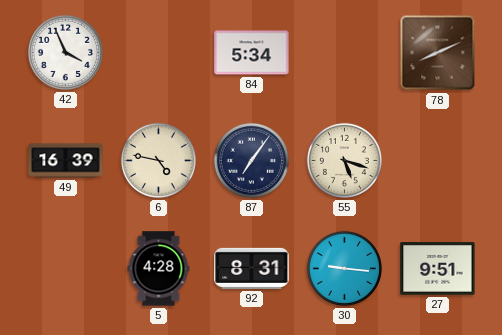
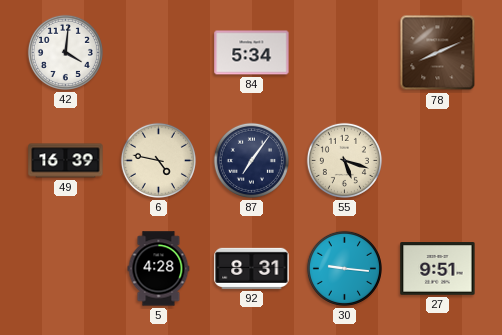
42: 3:56 -> 4:01
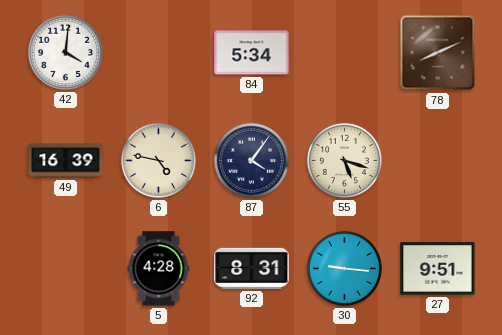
87: 7:06 -> 4:06
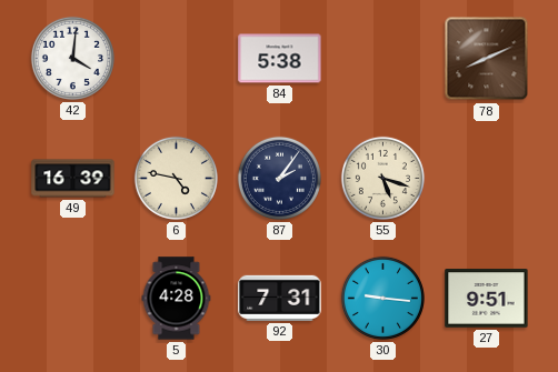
84: 5:34 -> 5:38
87: 4:06 -> 2:06
92: 8:31 -> 7:31
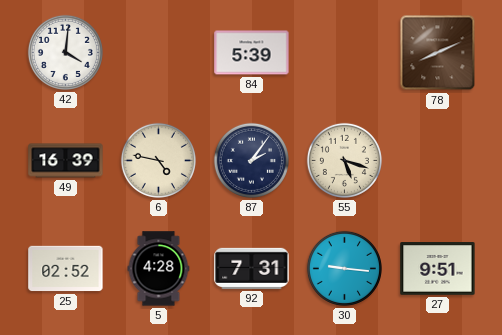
84: 5:38 -> 5:39
25: none -> 02:52
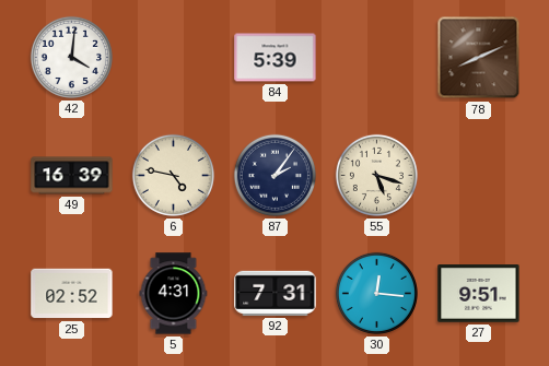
5: 4:28 -> 4:31
30: 9:16 -> 12:16
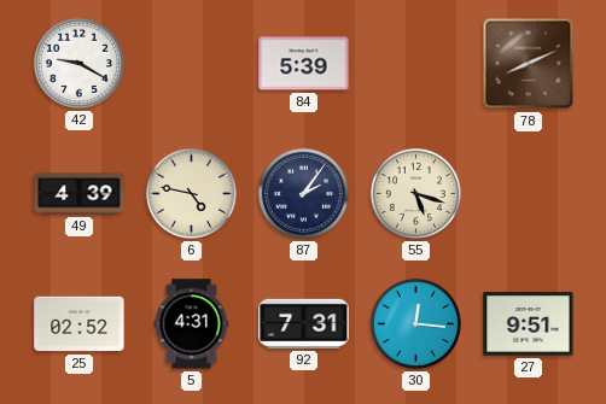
42: 4:01 -> 9:20
49: 16:39 -> 4:39
